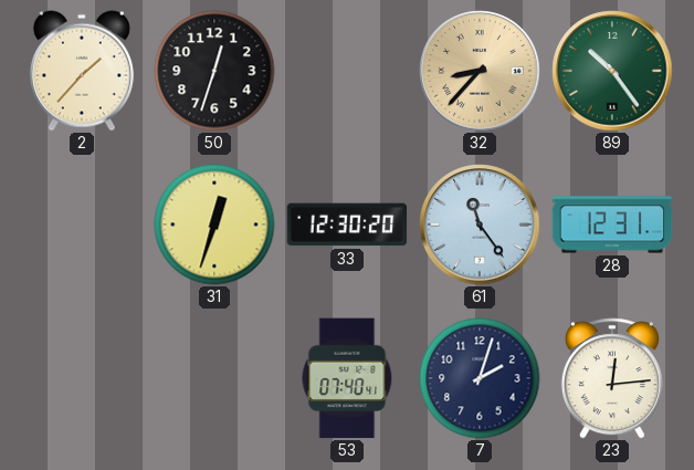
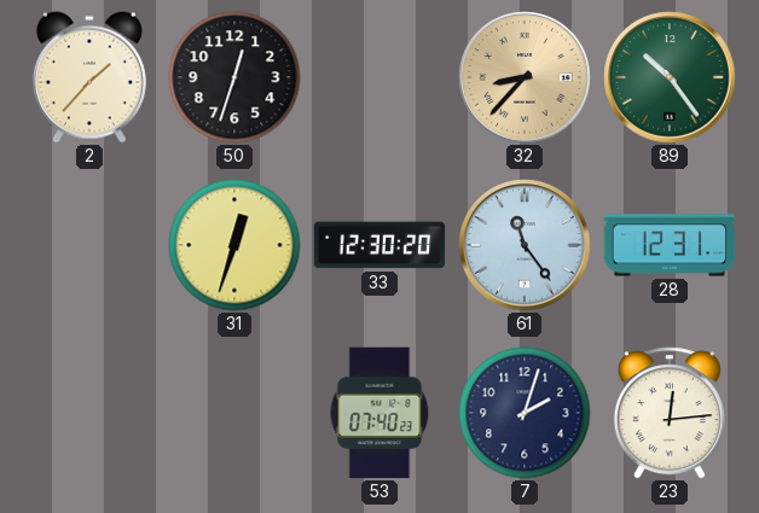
53: 07:40:41 -> 07:40:23
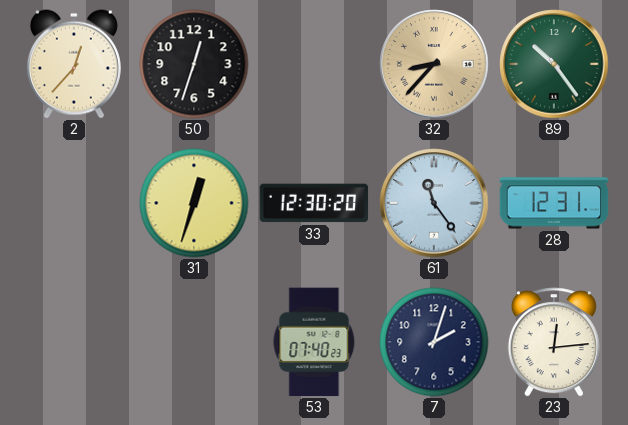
2: 1:37 -> 12:37
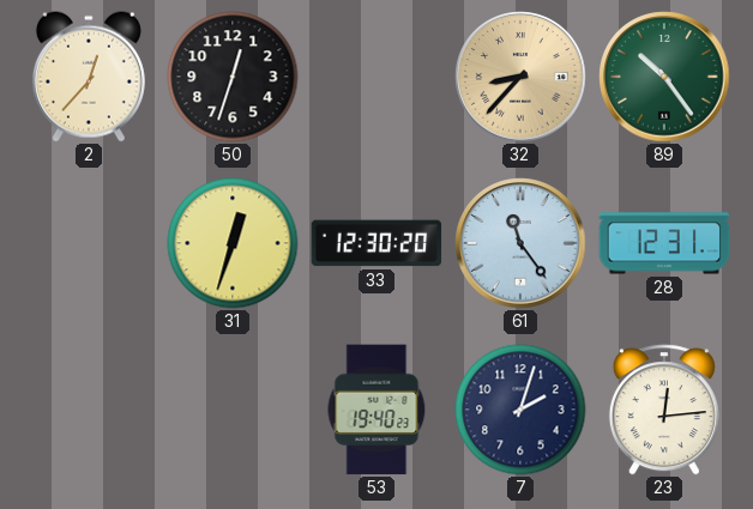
53: 07:40 -> 19:40
